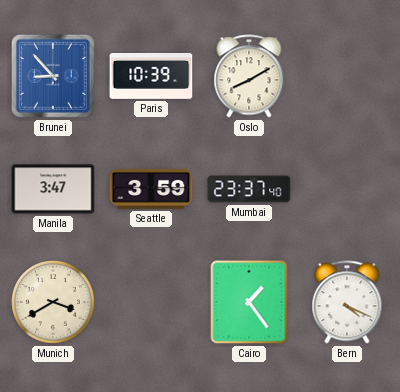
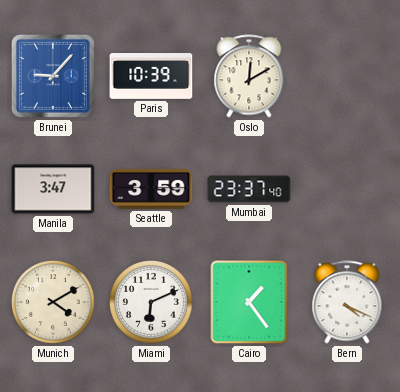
Brunei: 8:53 -> 9:07
Oslo: 8:10 -> 12:10
Munich: 3:40 -> 4:10
Miami: none -> 6:11
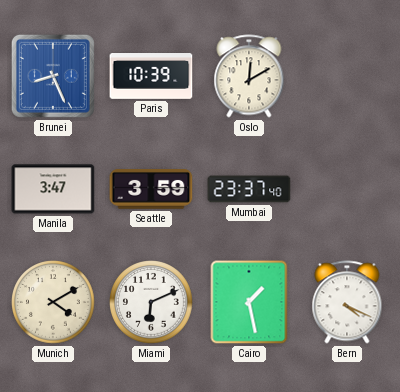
Brunei: 9:07 -> 8:26
Cairo: 1:24 -> 1:28
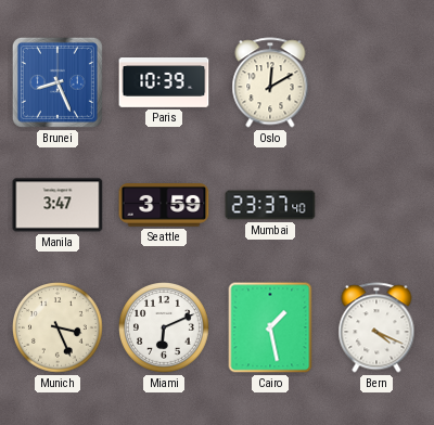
Munich: 4:10 -> 3:26
